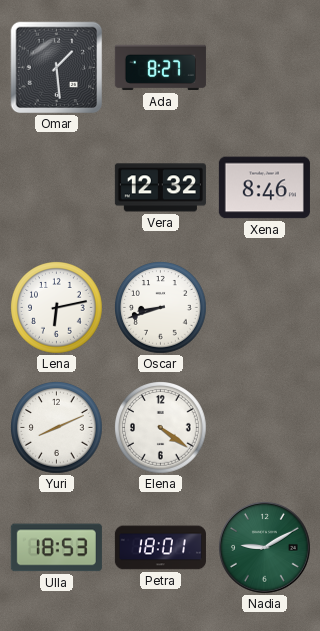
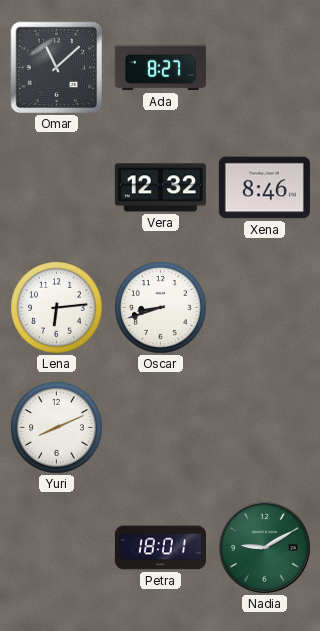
Omar: 1:29 -> 11:08
Lena: 6:13 -> 6:14
Elena: 4:21 -> none
Ulla: 18:53 -> none
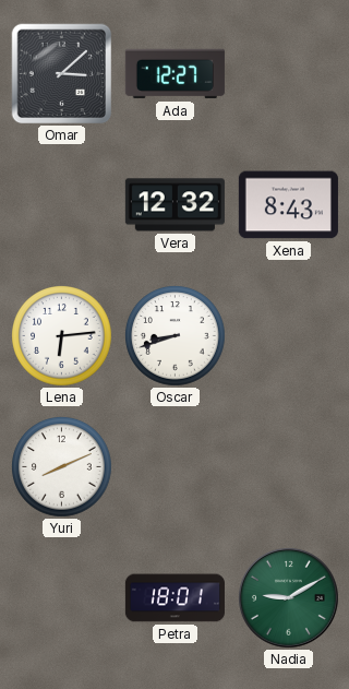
Omar: 11:08 -> 3:08
Ada: 8:27 -> 12:27
Xena: 8:46 -> 8:43
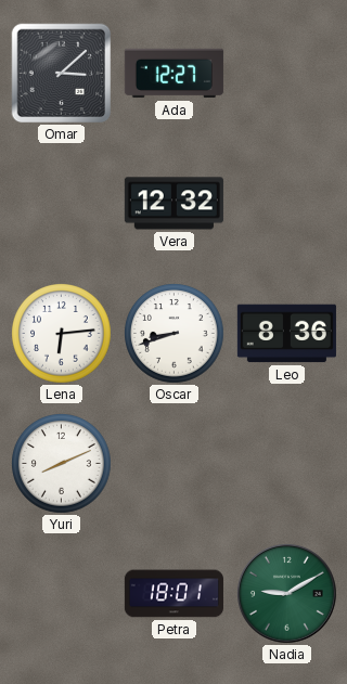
Xena: 8:43 -> none
Leo: none -> 8:36
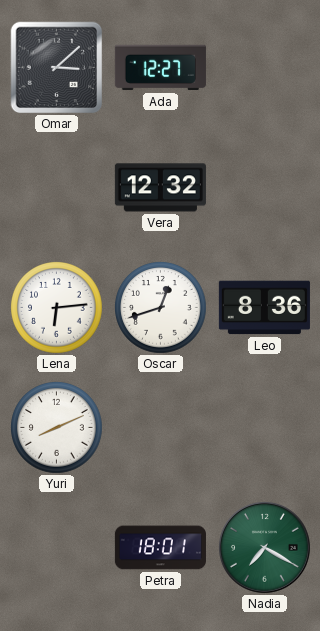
Oscar: 8:42 -> 12:42
Nadia: 9:10 -> 7:20
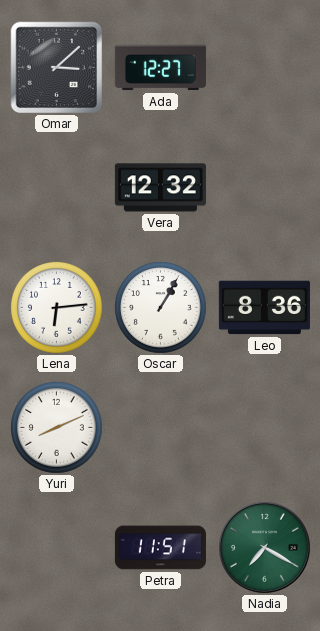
Oscar: 12:42 -> 1:05
Petra: 18:01 -> 11:51
